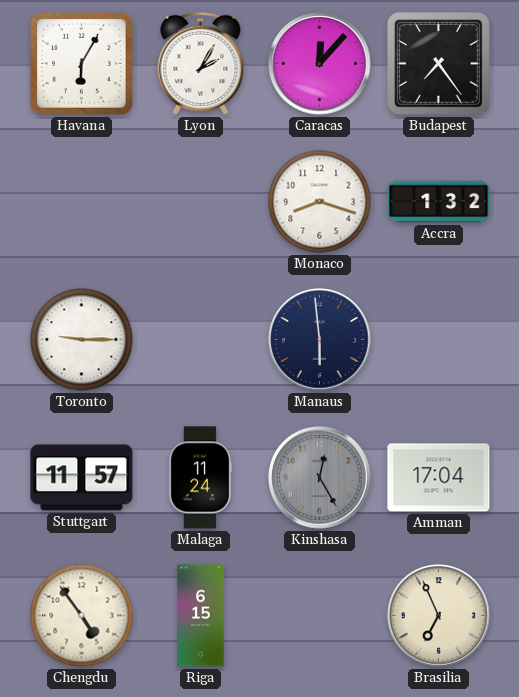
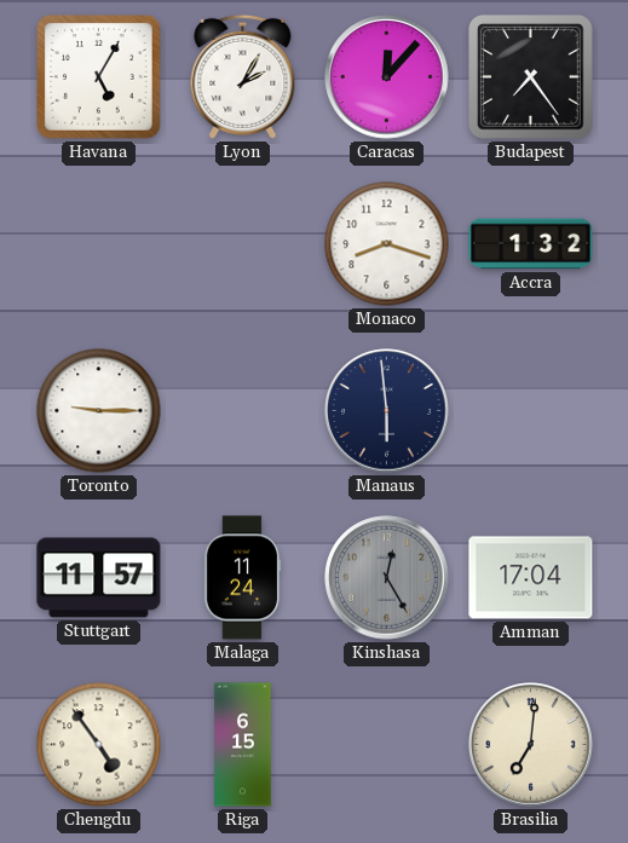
Havana: 6:05 -> 5:05
Brasilia: 6:56 -> 7:01
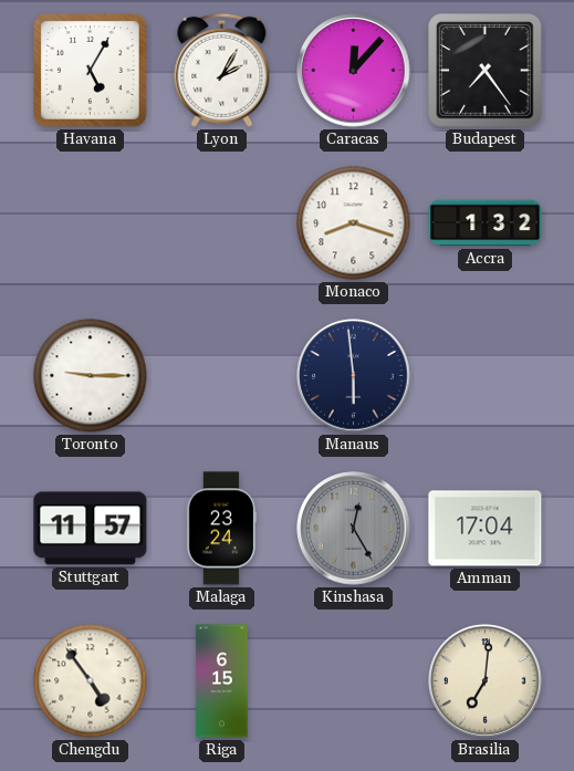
Malaga: 11:24 -> 23:24
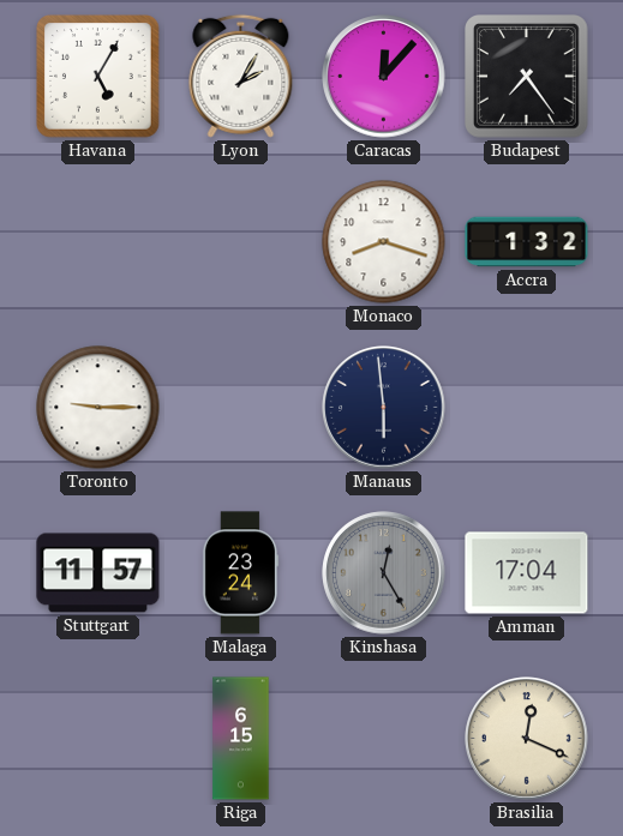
Chengdu: 4:54 -> none
Brasilia: 7:01 -> 12:19
